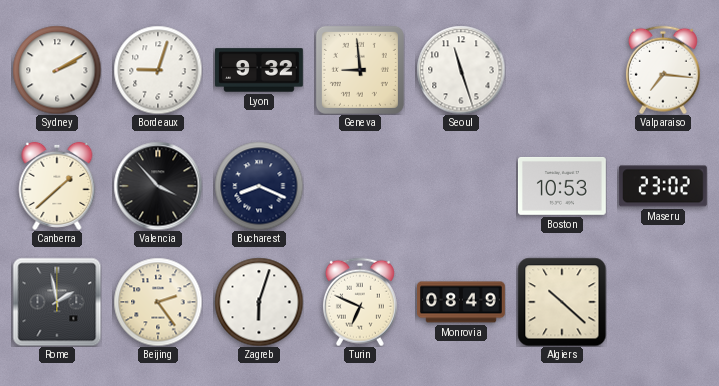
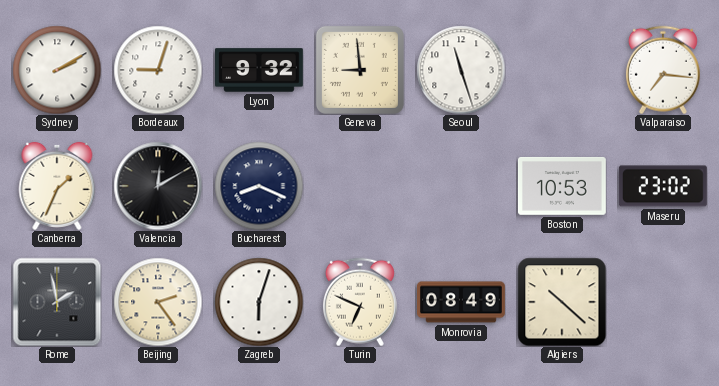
Canberra: 1:38 -> 1:34
Valencia: 3:53 -> 12:10
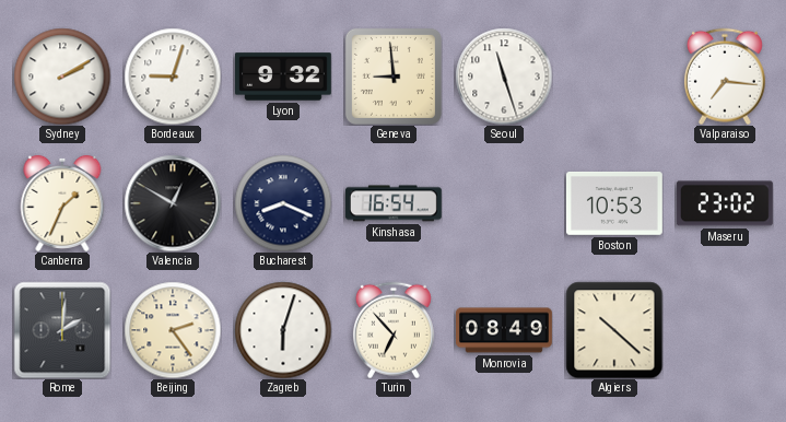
Valencia: 12:10 -> 12:50
Kinshasa: none -> 16:54
Rome: 1:58 -> 2:01
Turin: 6:49 -> 6:53
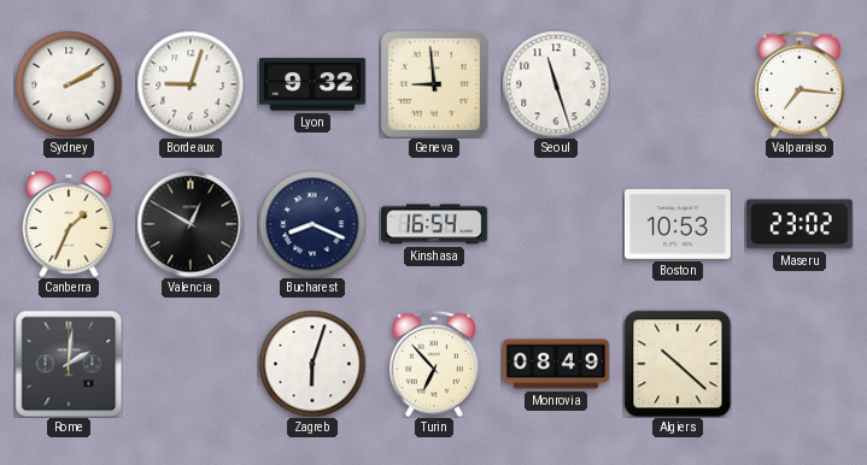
Beijing: 2:24 -> none
